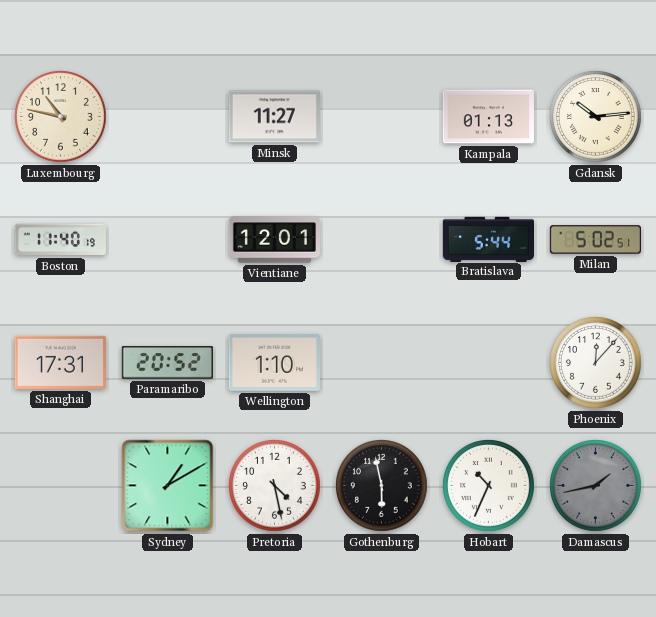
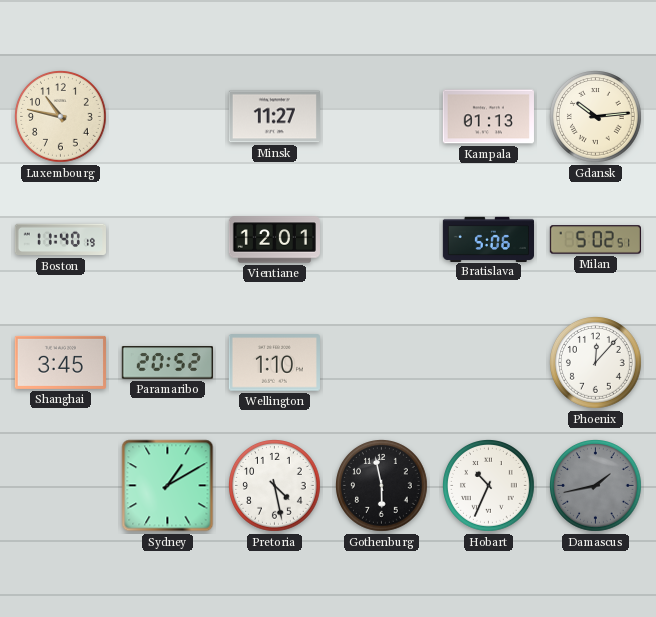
Bratislava: 5:44 -> 5:06
Shanghai: 17:31 -> 3:45
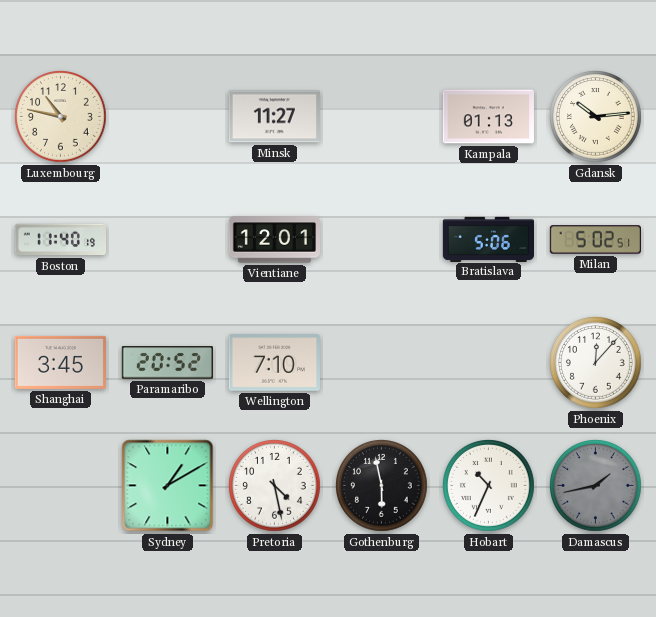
Wellington: 1:10 -> 7:10
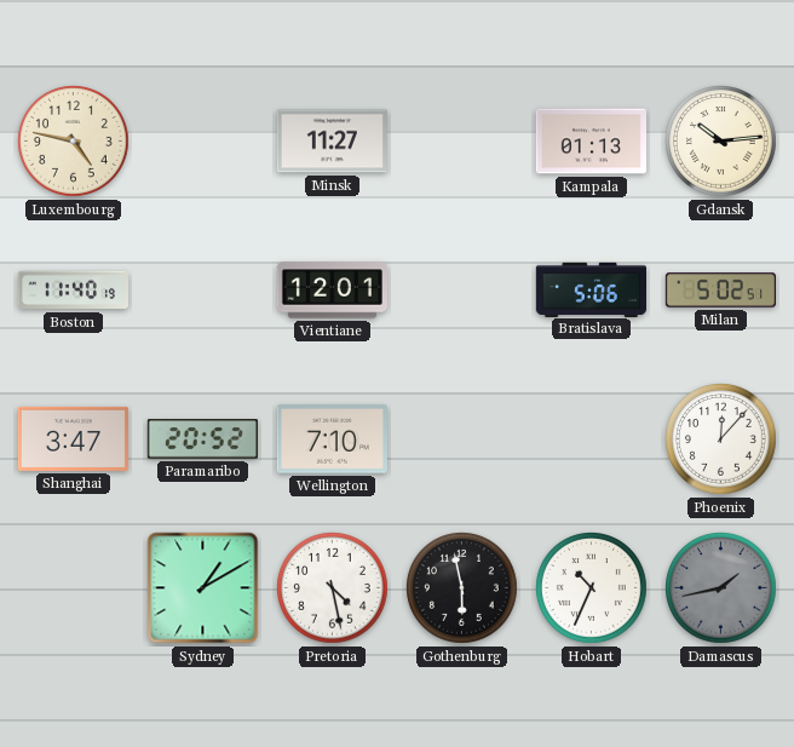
Luxembourg: 10:47 -> 4:47
Shanghai: 3:45 -> 3:47
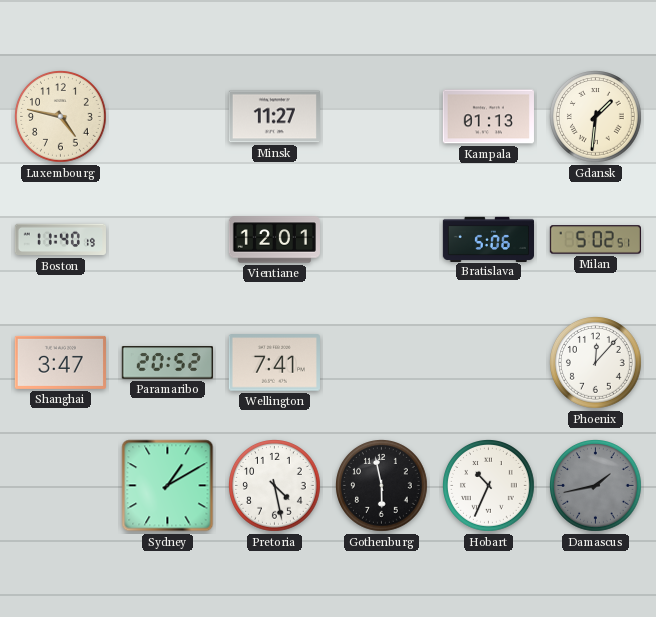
Gdansk: 10:14 -> 1:31
Wellington: 7:10 -> 7:41
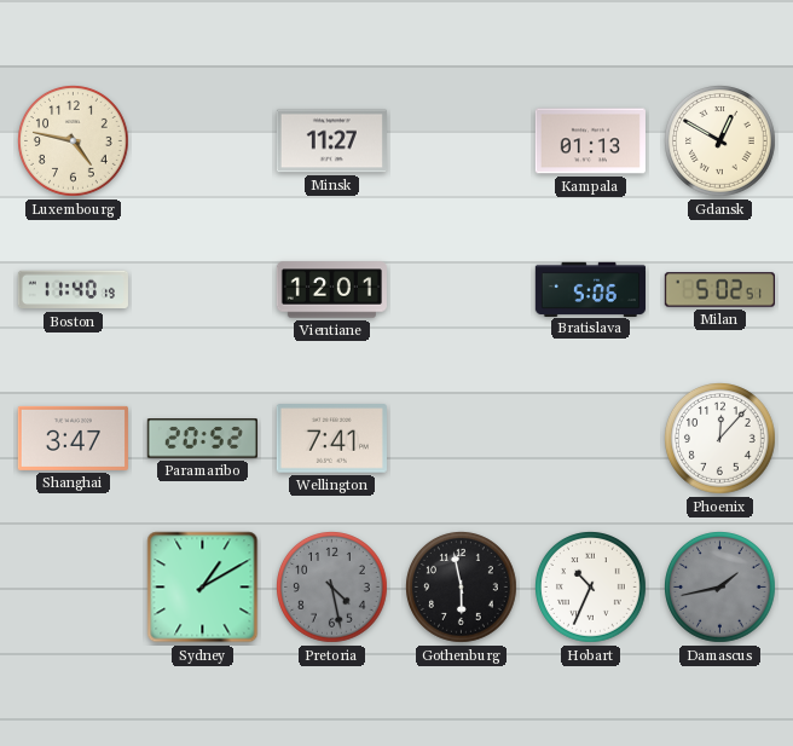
Gdansk: 1:31 -> 12:50
Pretoria dial: white -> grey
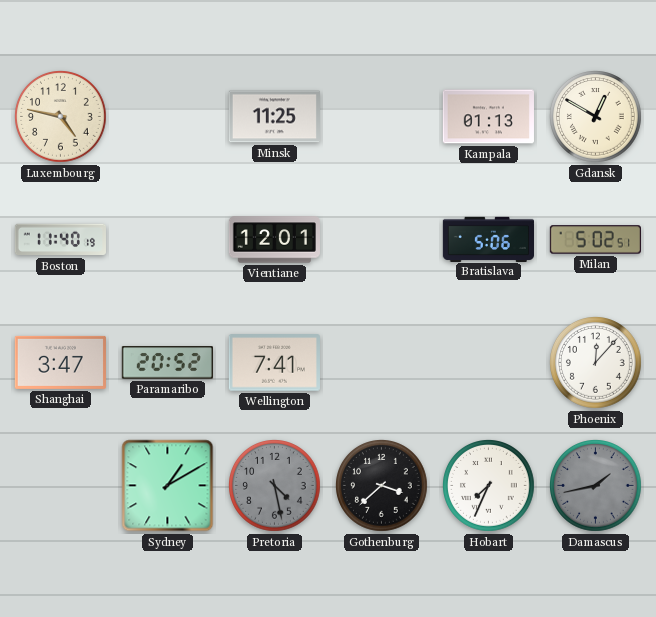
Minsk: 11:27 -> 11:25
Gothenburg: 5:58 -> 3:38
Hobart: 10:34 -> 7:34
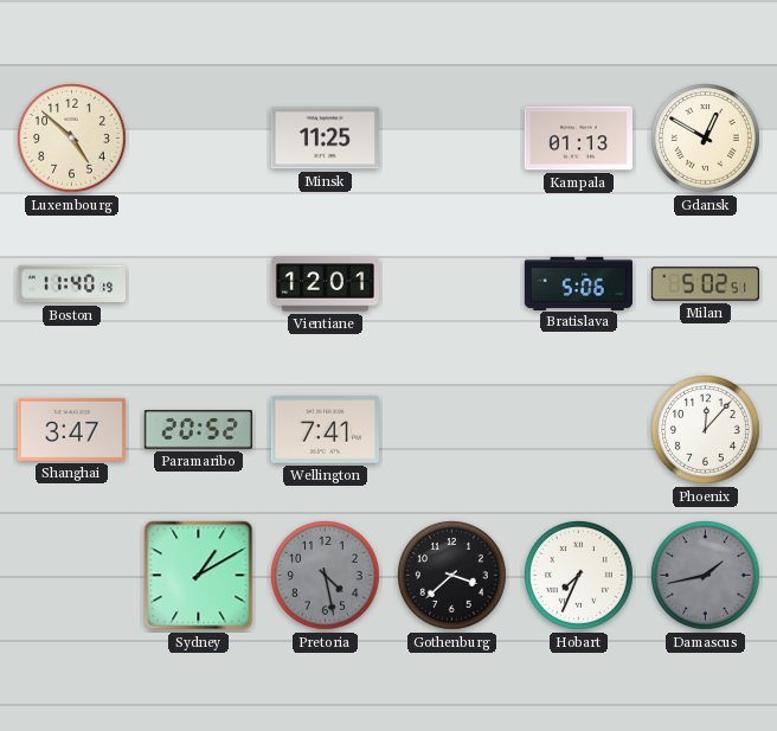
Luxembourg: 4:47 -> 4:52
